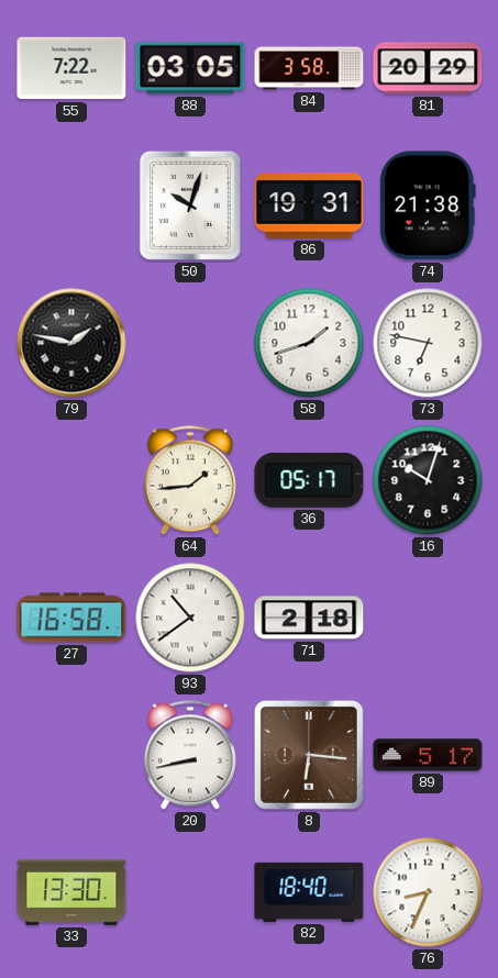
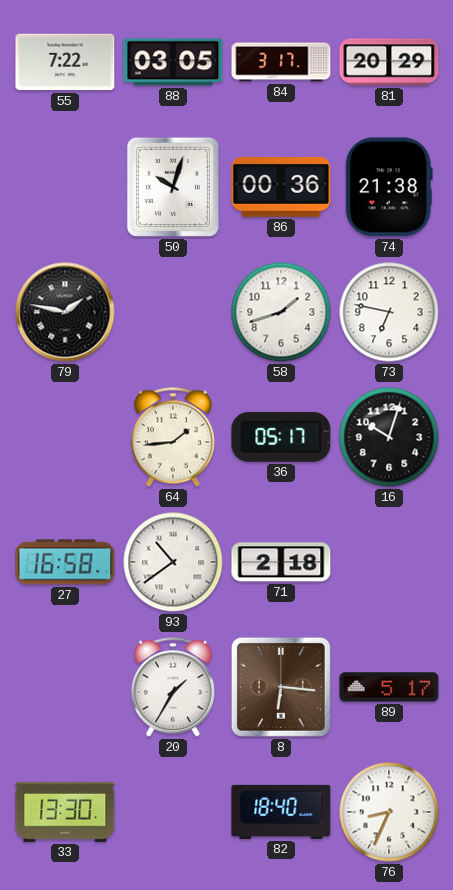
84: 3:58 -> 3:17
86: 19:31 -> 00:36
20: 8:43 -> 1:35
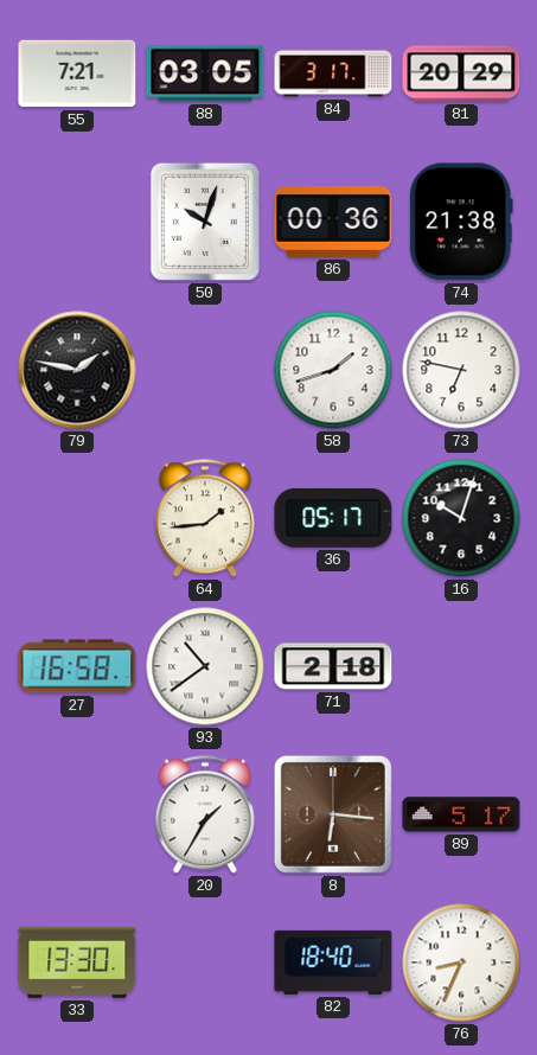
55: 7:22 -> 7:21
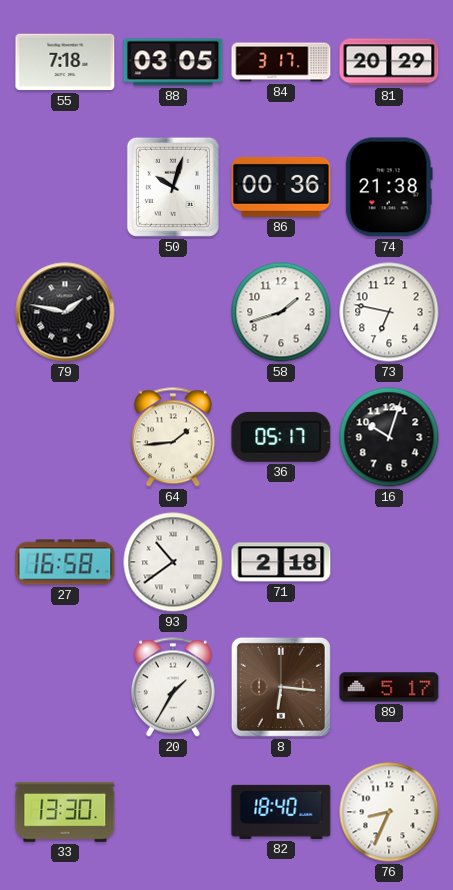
55: 7:21 -> 7:18
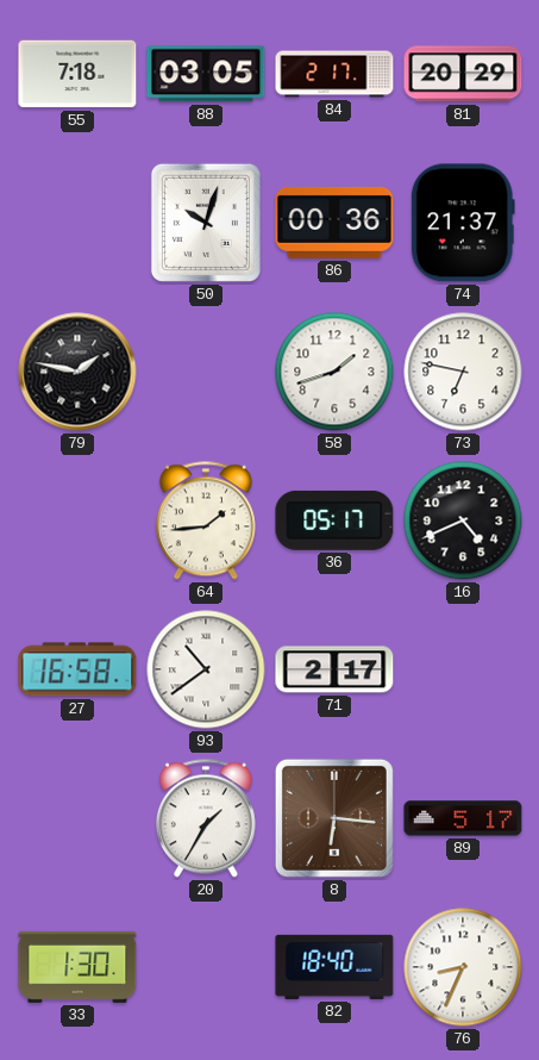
84: 3:17 -> 2:17
74: 21:38 -> 21:37
16: 10:03 -> 4:41
71: 2:18 -> 2:17
33: 13:30 -> 1:30
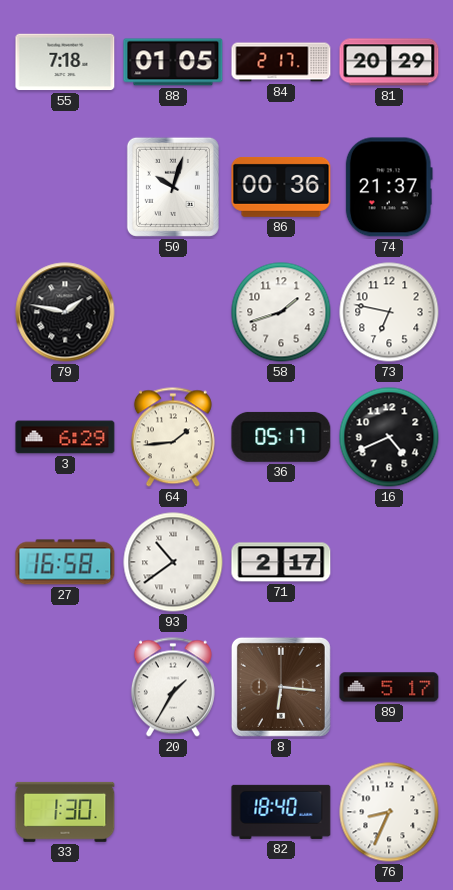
88: 03:05 -> 01:05
3: none -> 6:29
